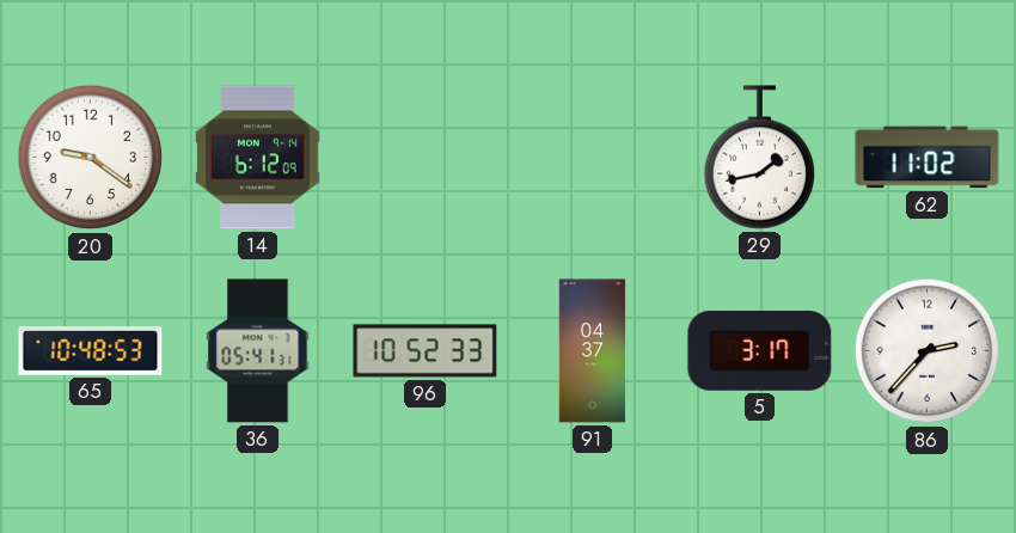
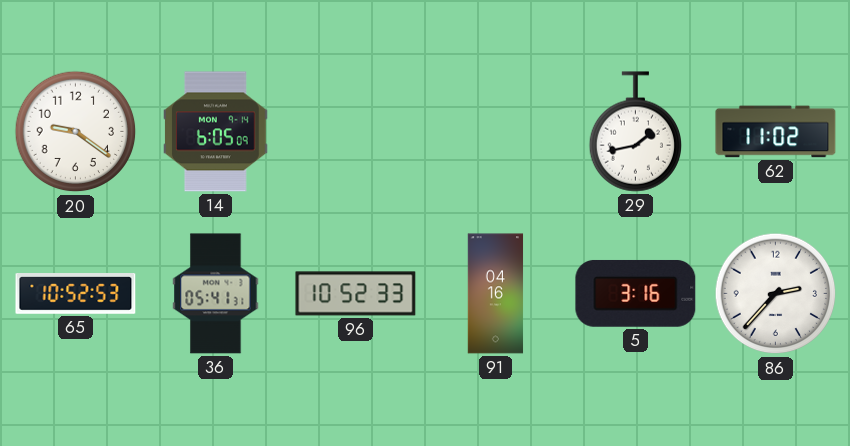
14: 6:12 -> 6:05
65: 10:48 -> 10:52
91: 04:37 -> 04:16
5: 3:17 -> 3:16
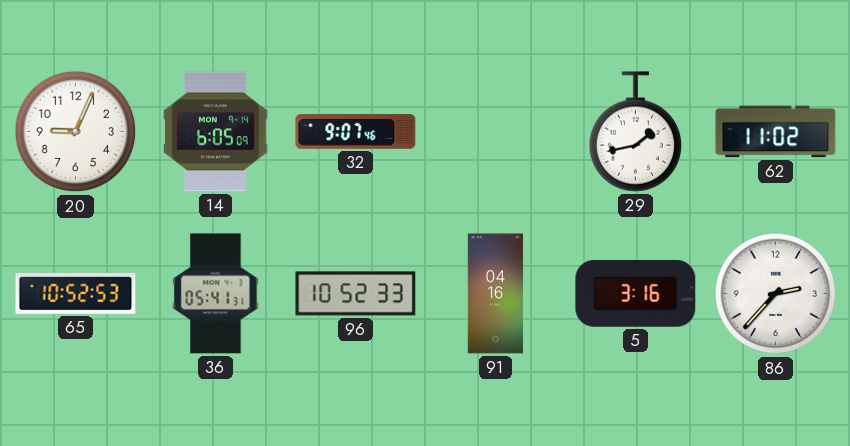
20: 9:21 -> 9:04
32: none -> 9:07
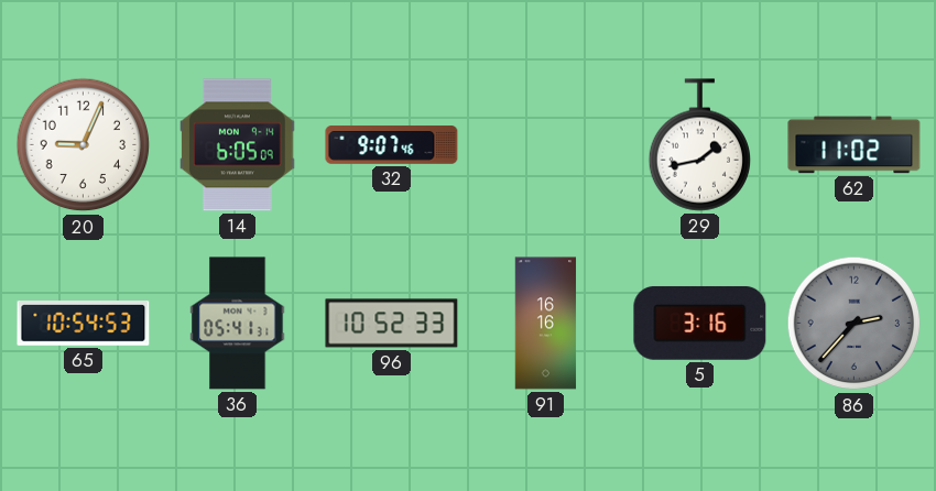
65: 10:52 -> 10:54
91: 04:16 -> 16:16
86 dial: white -> grey
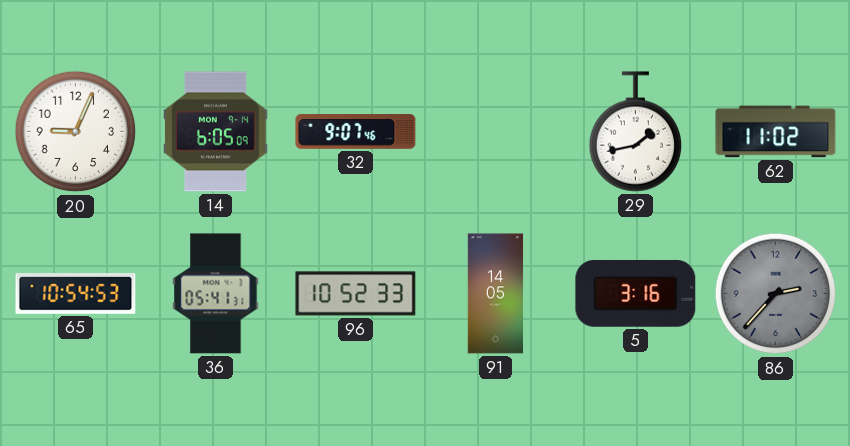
91: 16:16 -> 14:05
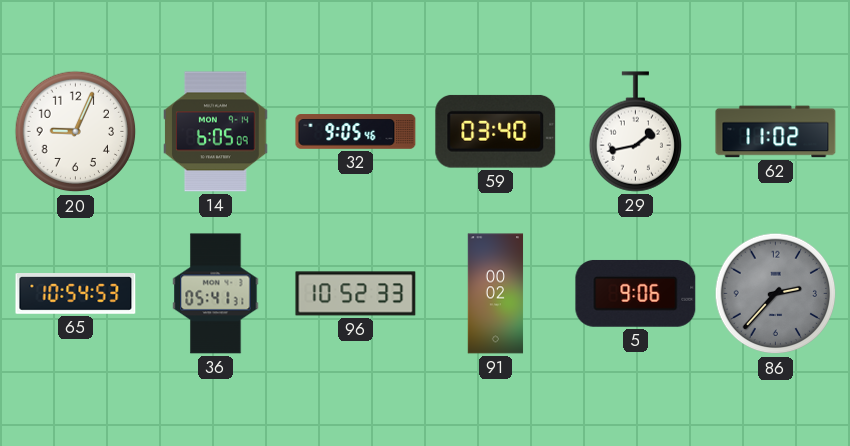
32: 9:07 -> 9:05
59: none -> 03:40
91: 14:05 -> 00:02
5: 3:16 -> 9:06
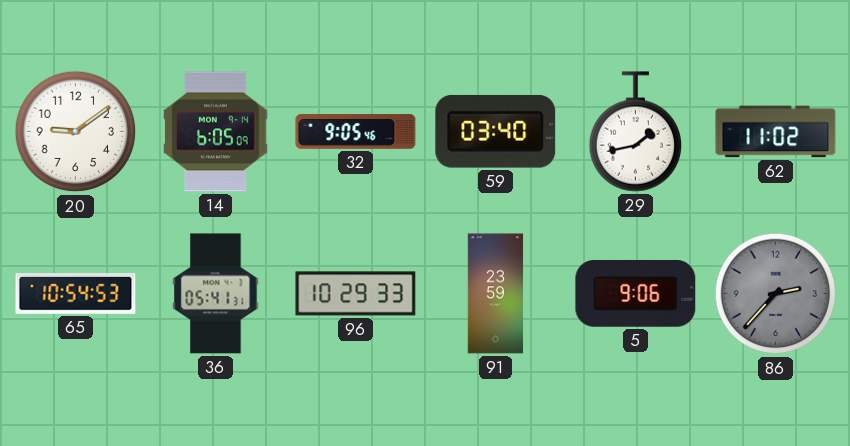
20: 9:04 -> 9:09
96: 10:52 -> 10:29
91: 00:02 -> 23:59
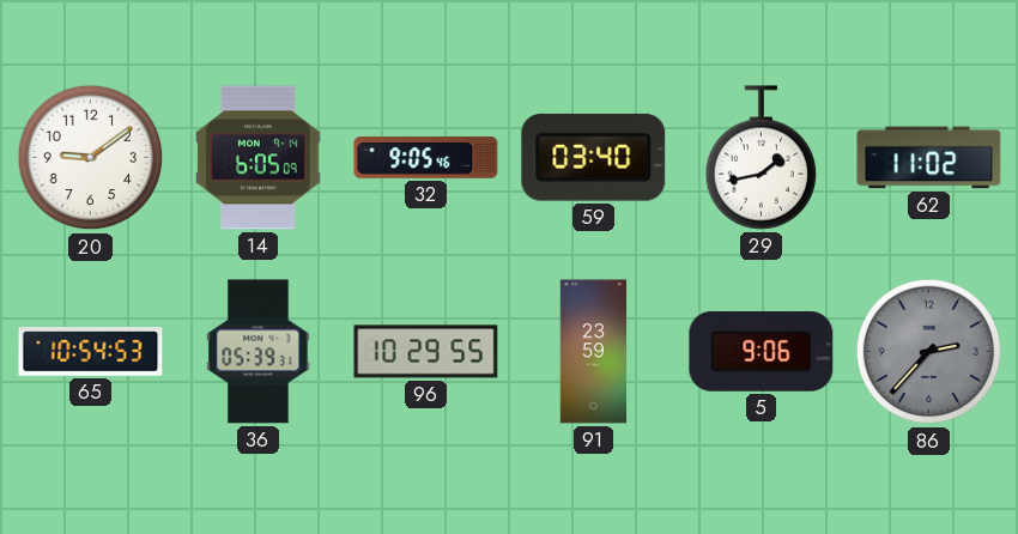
36: 05:41 -> 05:39
96: 10:29:33 -> 10:29:55
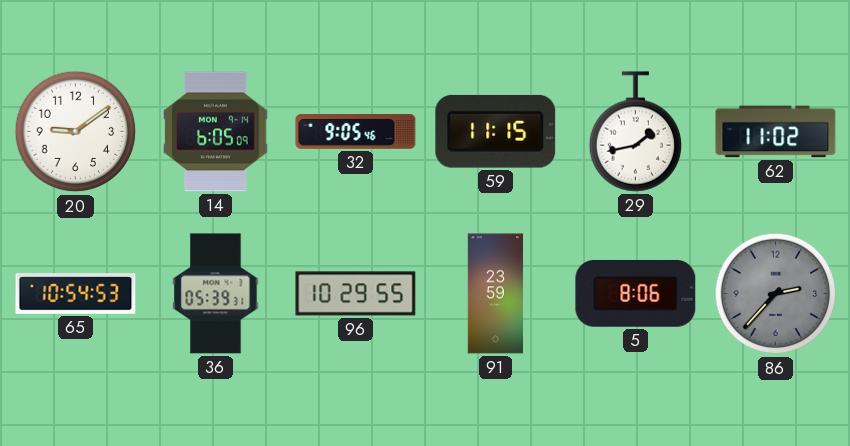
59: 03:40 -> 11:15
5: 9:06 -> 8:06
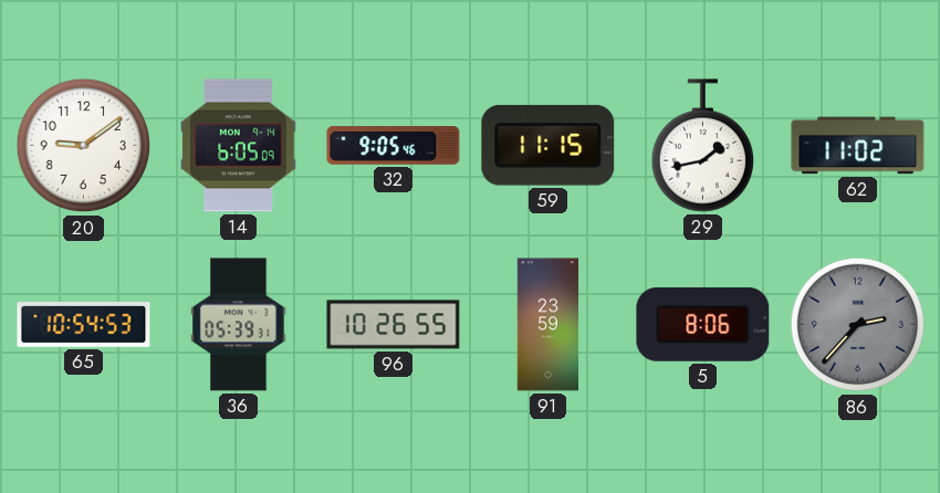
96: 10:29 -> 10:26
